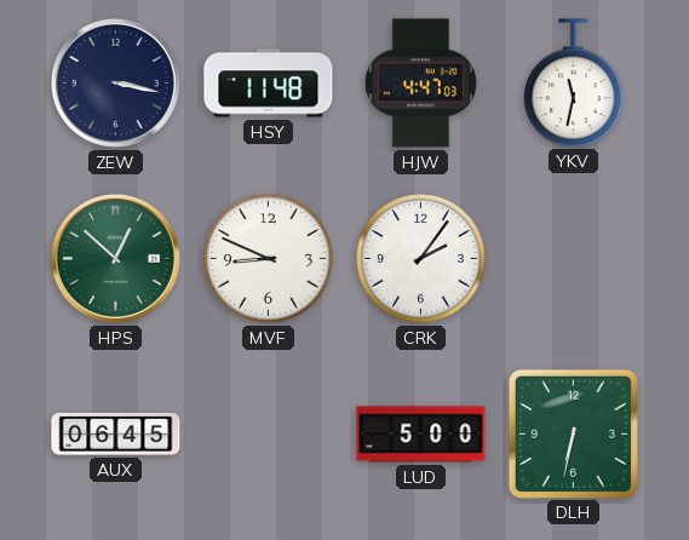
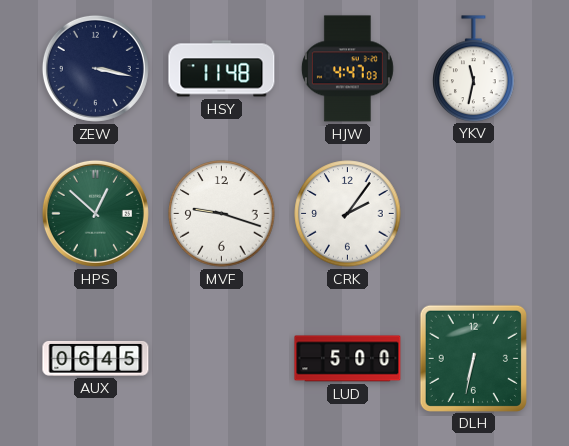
MVF: 8:49 -> 9:18
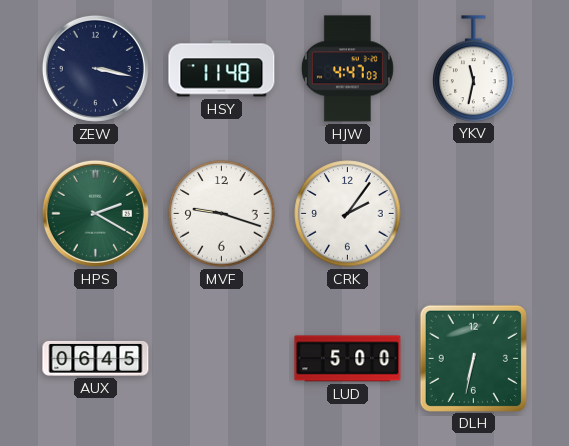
HPS: 12:52 -> 2:20
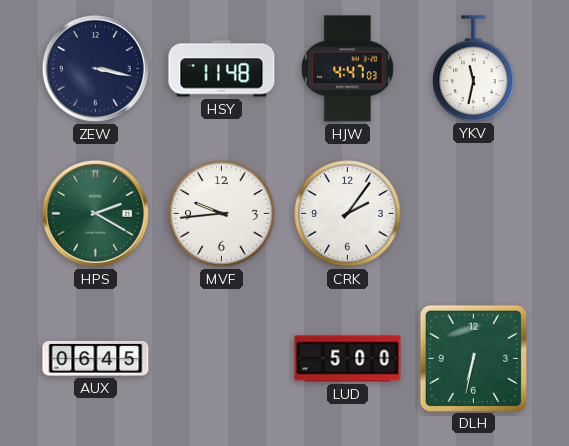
MVF: 9:18 -> 9:44
